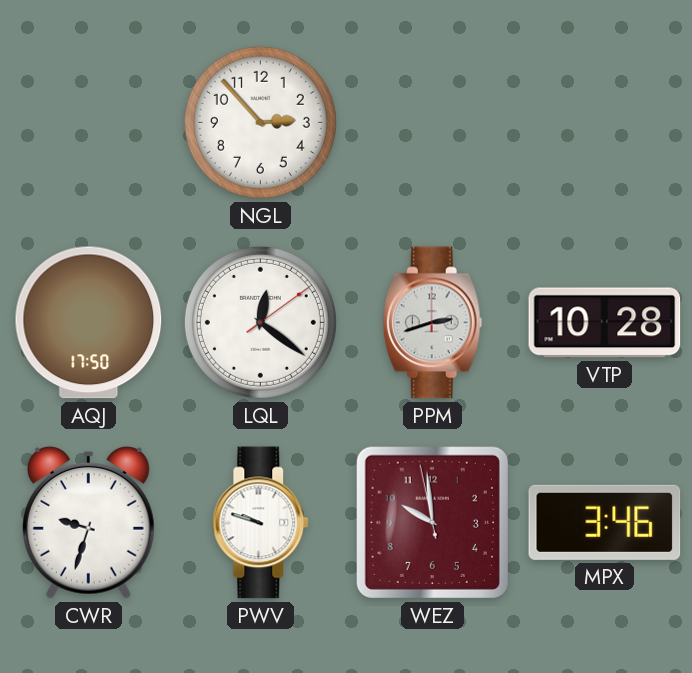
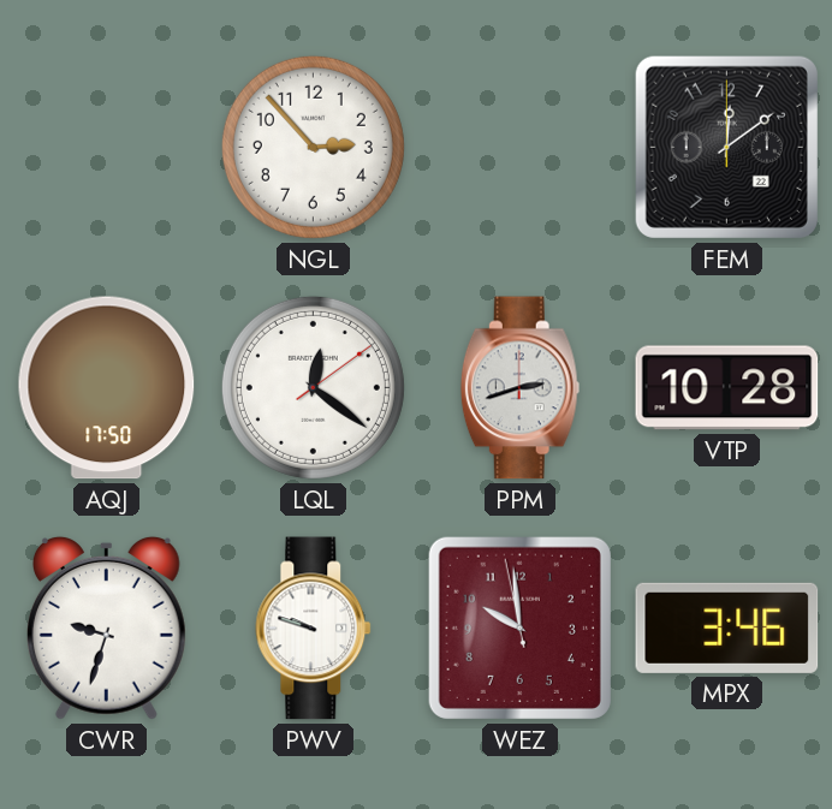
FEM: none -> 12:09
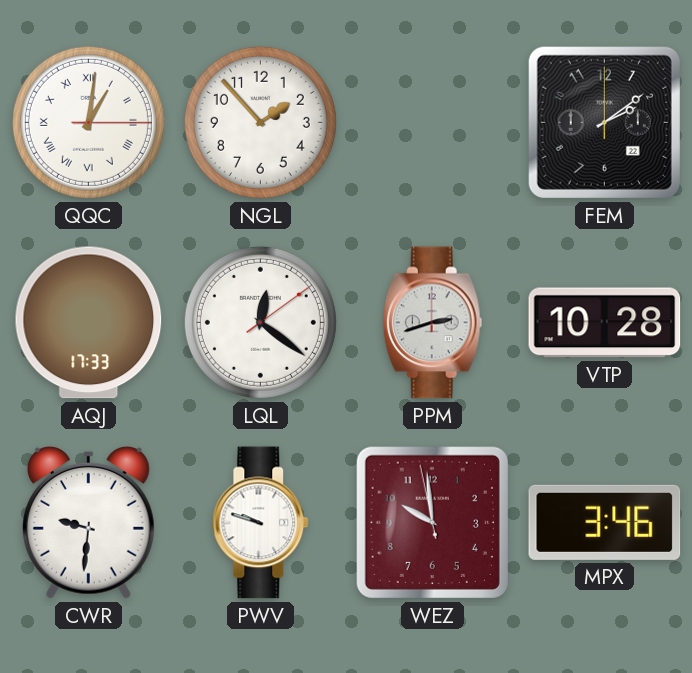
QQC: none -> 1:01
NGL: 2:53 -> 1:53
FEM: 12:09 -> 2:09
AQJ: 17:50 -> 17:33
CWR: 9:33 -> 9:31
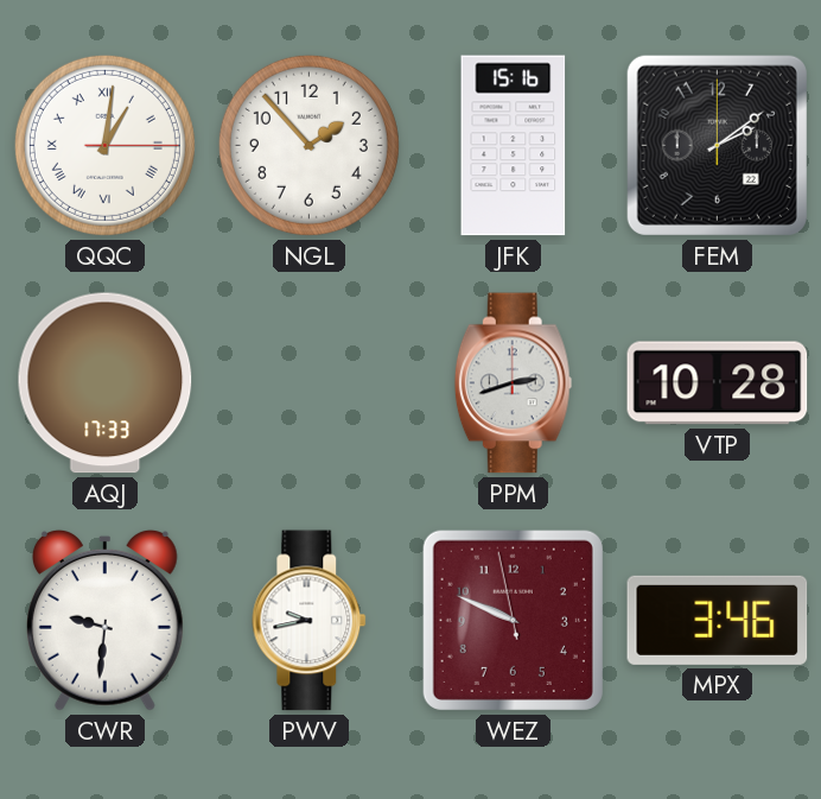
JFK: none -> 15:16
LQL: 12:21 -> none
PWV: 9:48 -> 9:43
WEZ: 9:58 -> 9:48
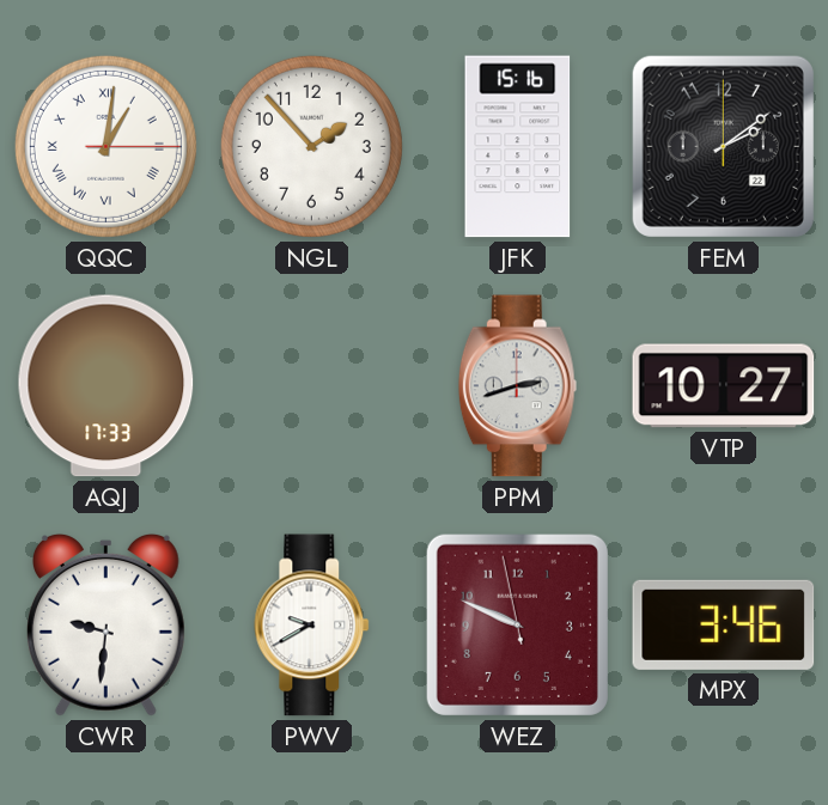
VTP: 10:28 -> 10:27
PWV: 9:43 -> 9:40
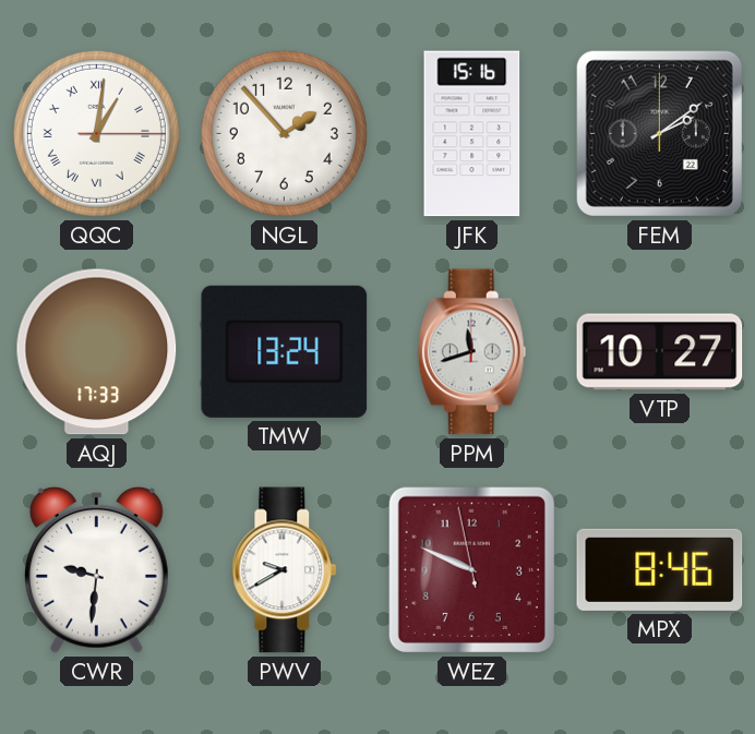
TMW: none -> 13:24
PPM: 2:42 -> 11:42
MPX: 3:46 -> 8:46
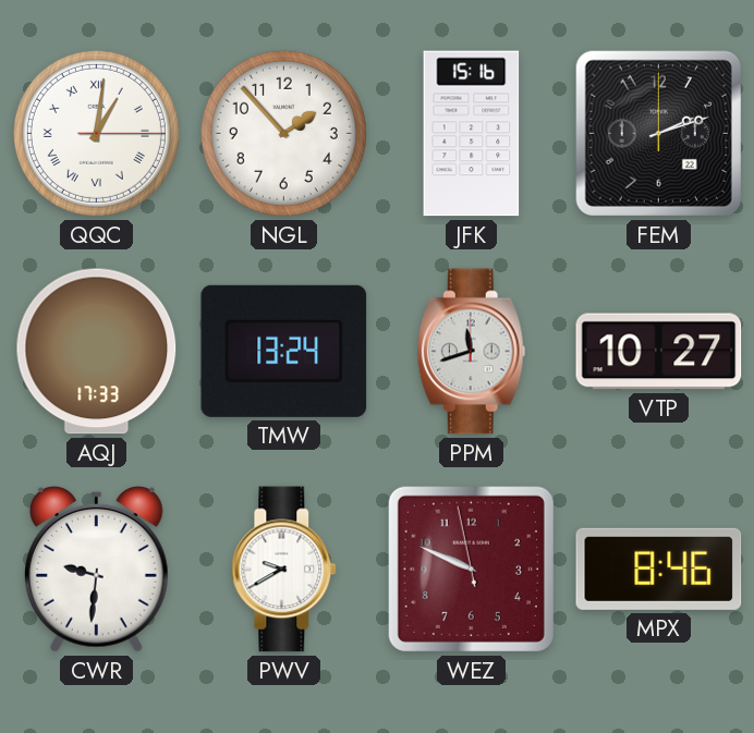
FEM: 2:09 -> 2:12
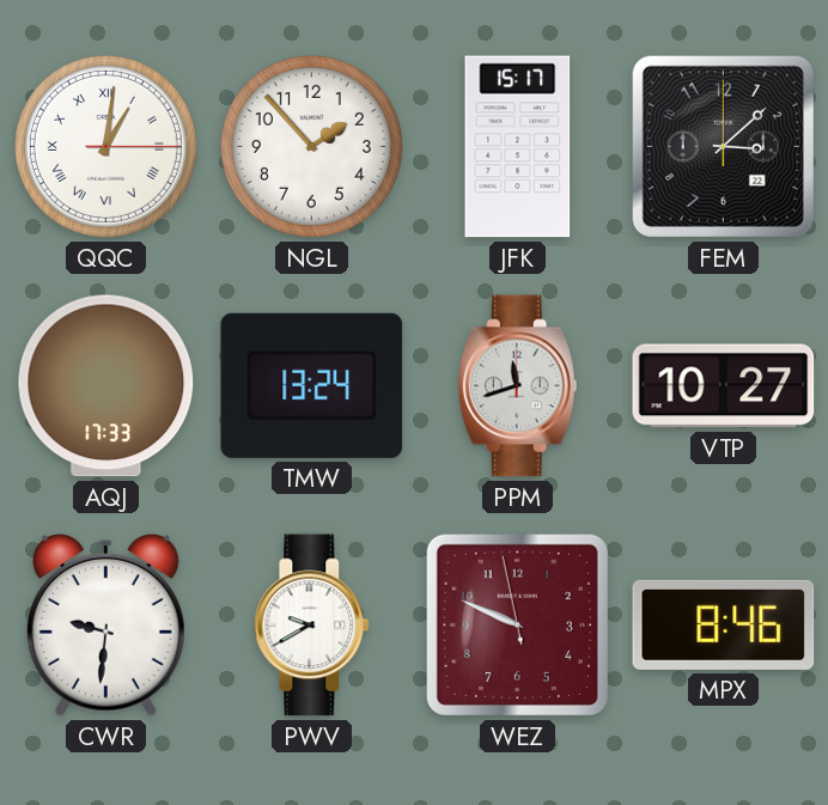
JFK: 15:16 -> 15:17
FEM: 2:12 -> 3:08
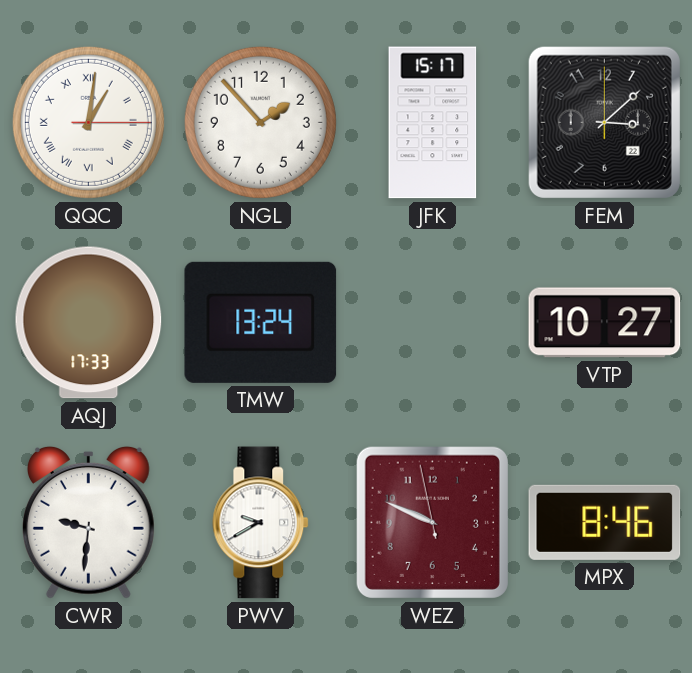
PPM: 11:42 -> none
